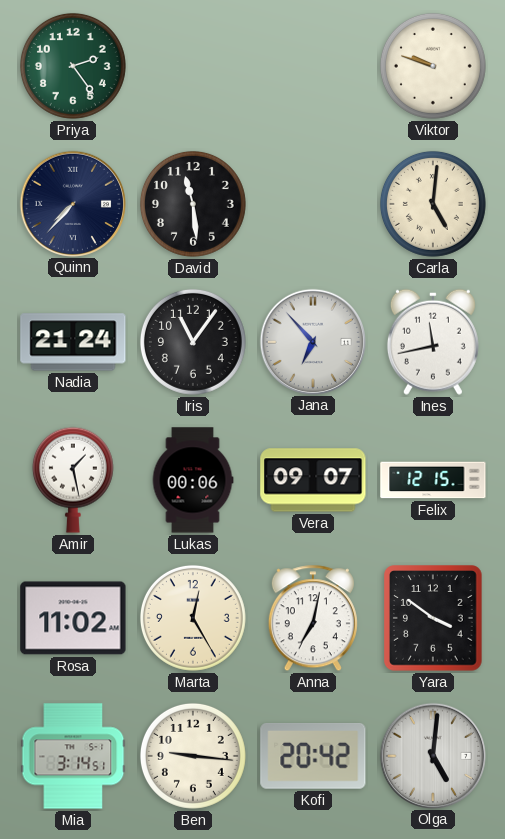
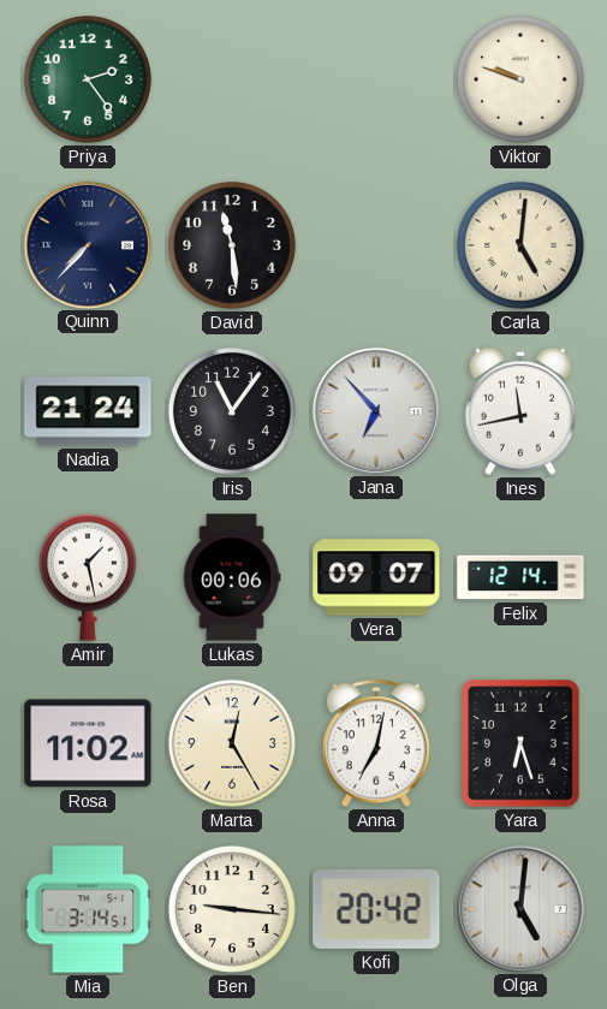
Felix: 12:15 -> 12:14
Yara: 3:51 -> 6:27
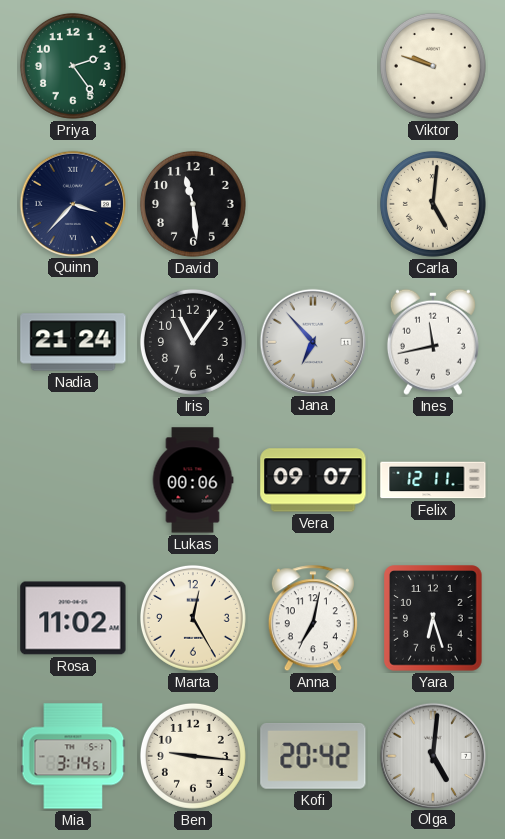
Quinn: 7:37 -> 3:37
Amir: 1:28 -> none
Felix: 12:14 -> 12:11
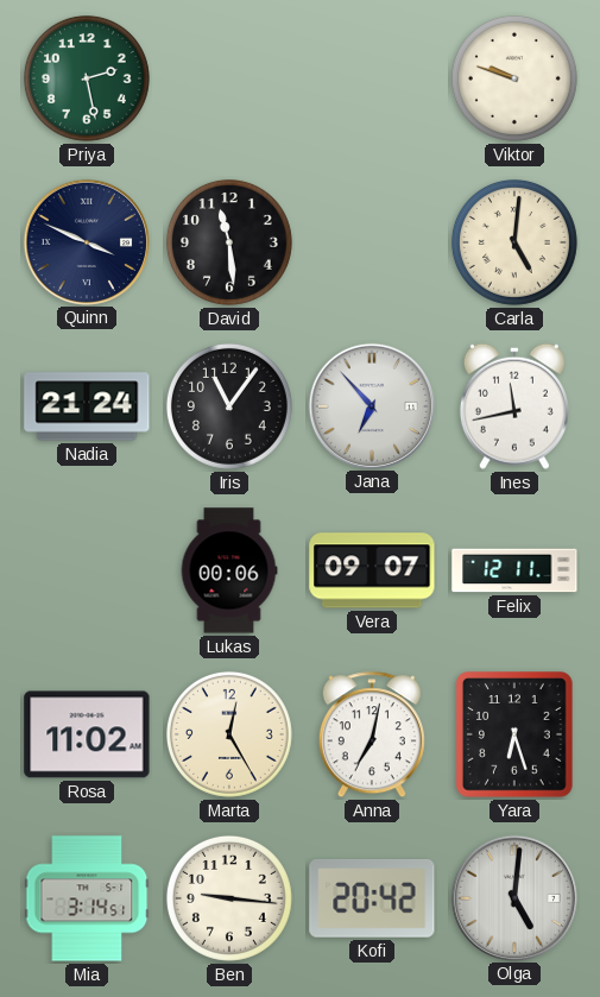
Priya: 2:24 -> 2:28
Quinn: 3:37 -> 3:49
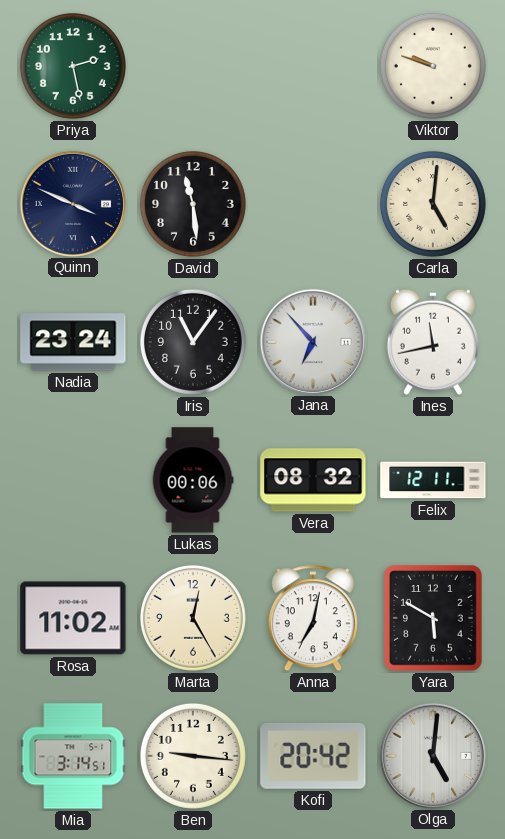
Nadia: 21:24 -> 23:24
Vera: 09:07 -> 08:32
Yara: 6:27 -> 5:50
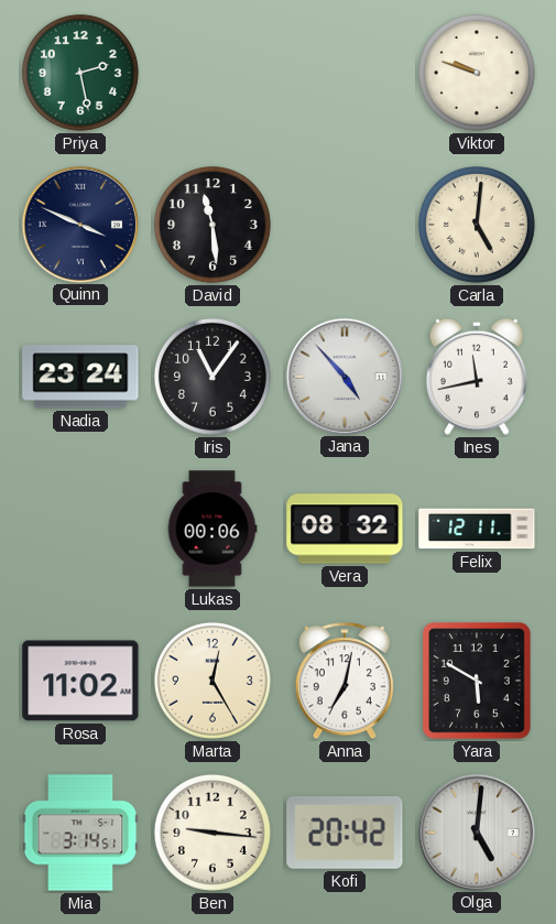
Jana: 6:53 -> 4:53
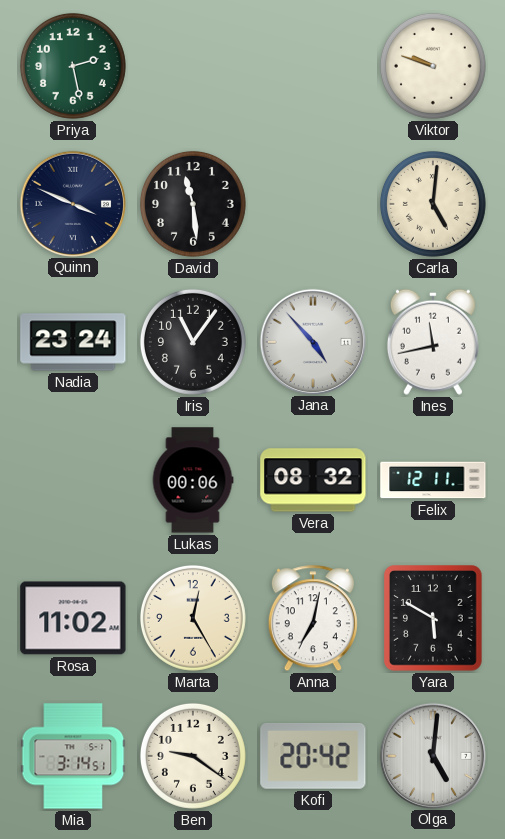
Ben: 9:16 -> 9:21
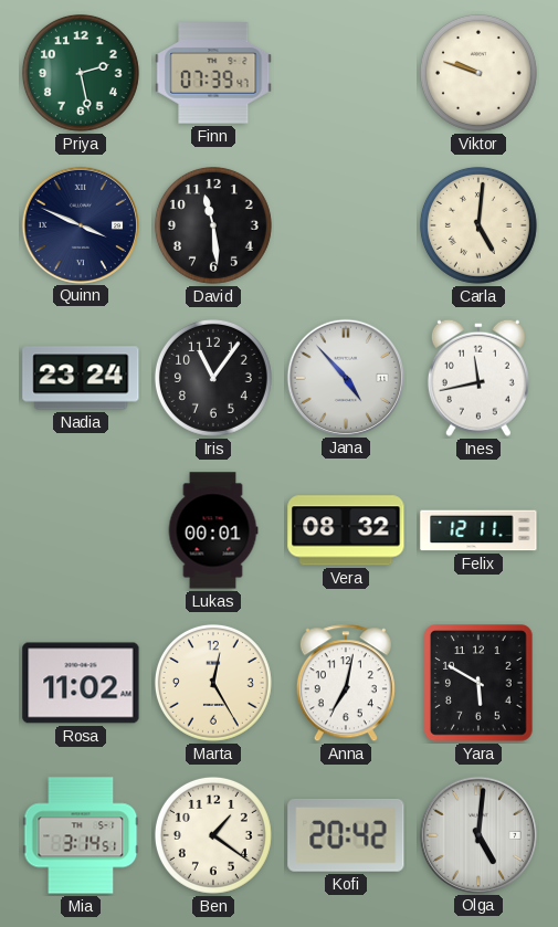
Finn: none -> 07:39
Lukas: 00:06 -> 00:01
Ben: 9:21 -> 1:21
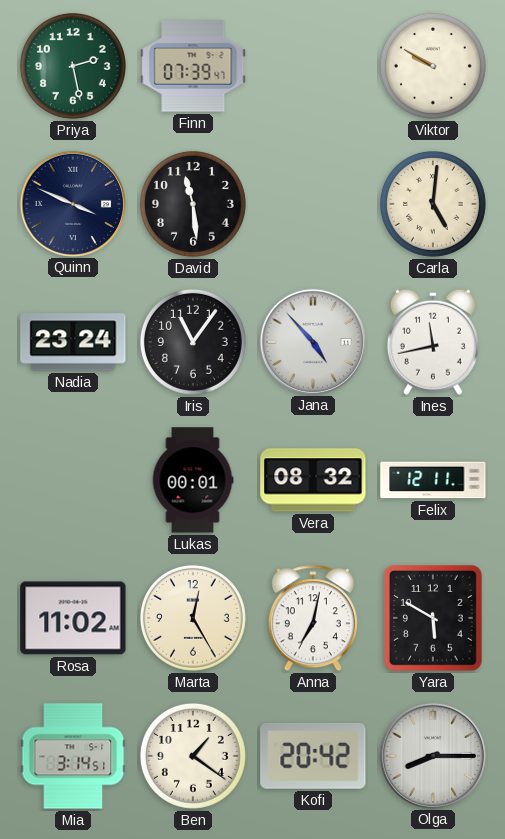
Viktor: 9:48 -> 9:50
Olga: 5:01 -> 8:15
